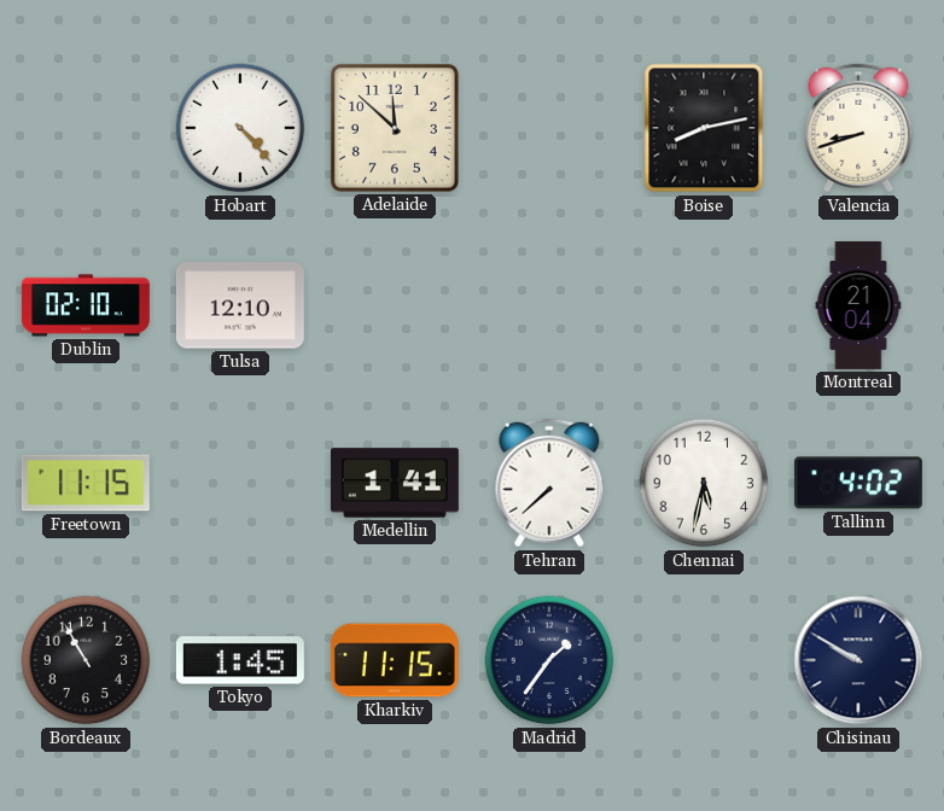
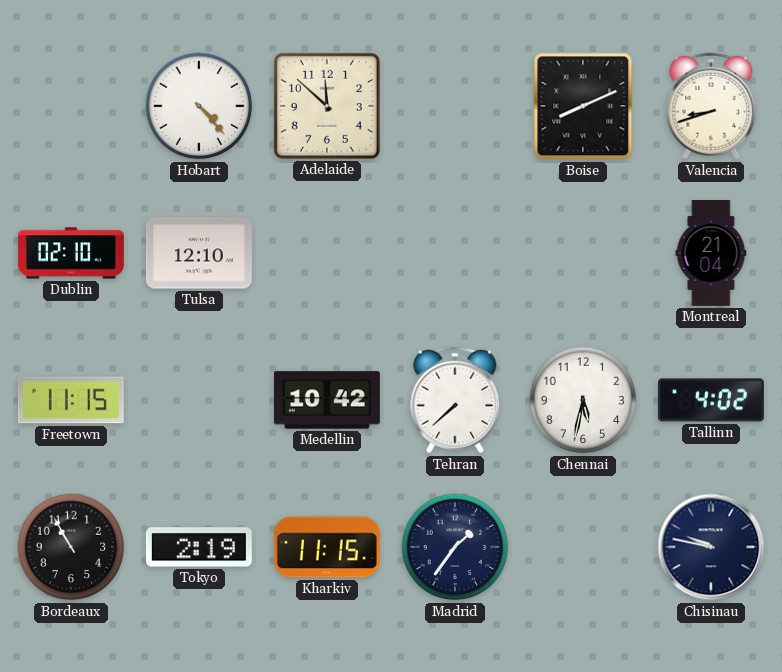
Boise: 8:13 -> 8:11
Medellin: 1:41 -> 10:42
Tokyo: 1:45 -> 2:19
Chisinau: 9:50 -> 9:47
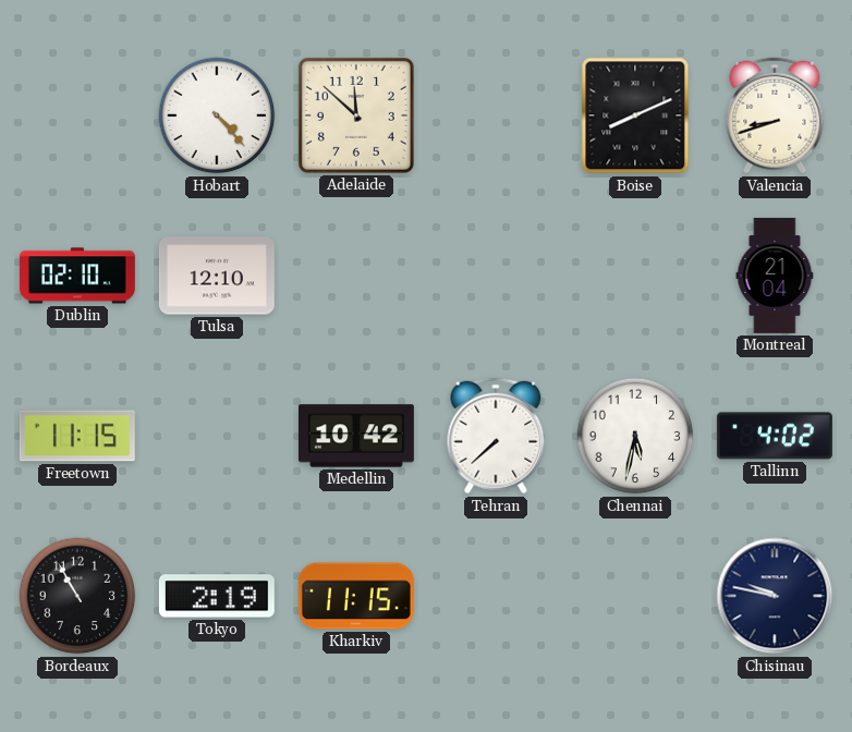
Madrid: 1:36 -> none
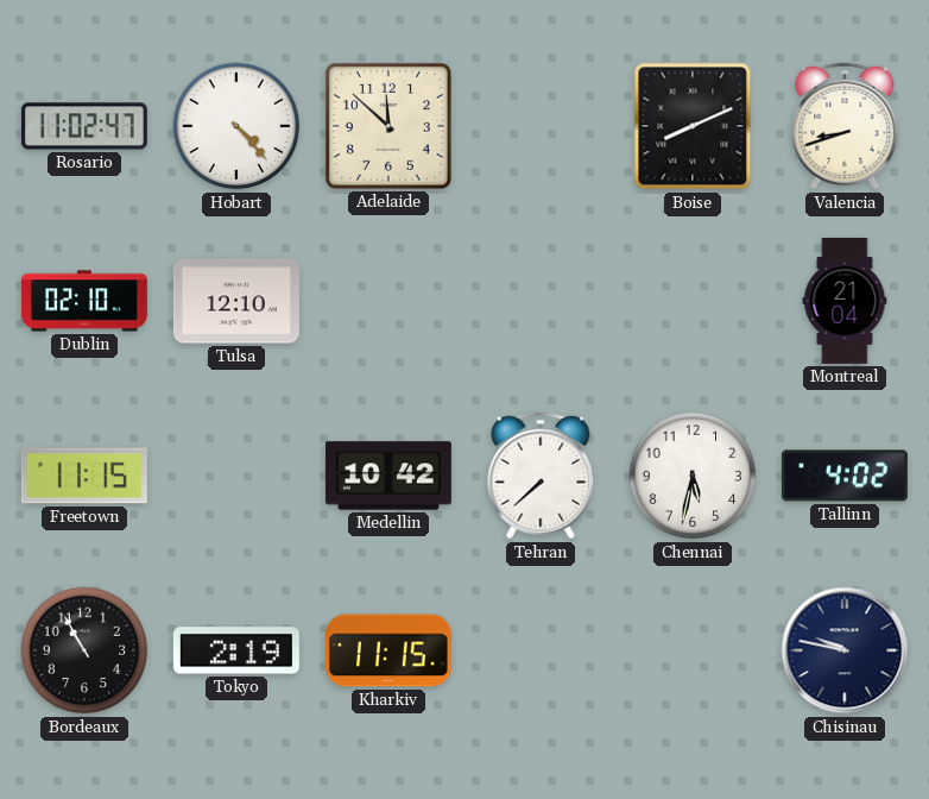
Rosario: none -> 11:02
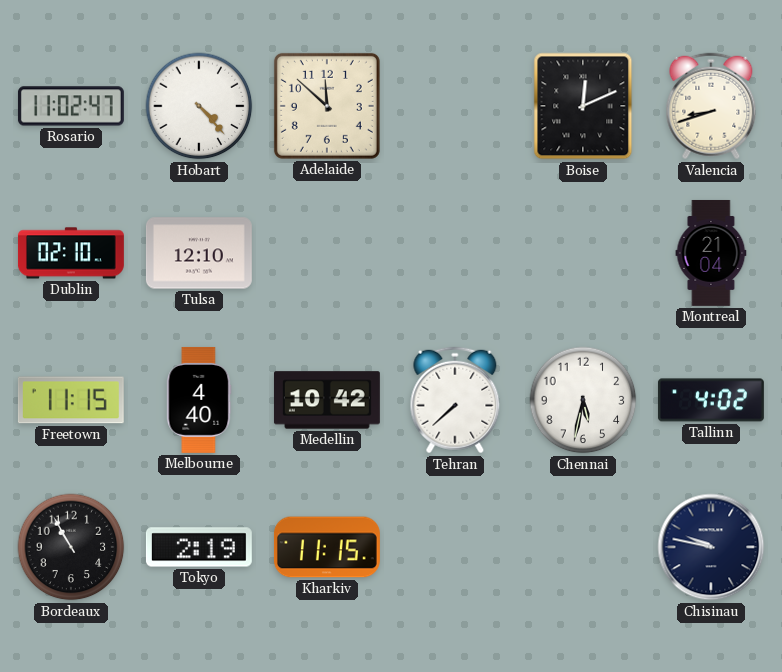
Boise: 8:11 -> 12:11
Melbourne: none -> 4:40
